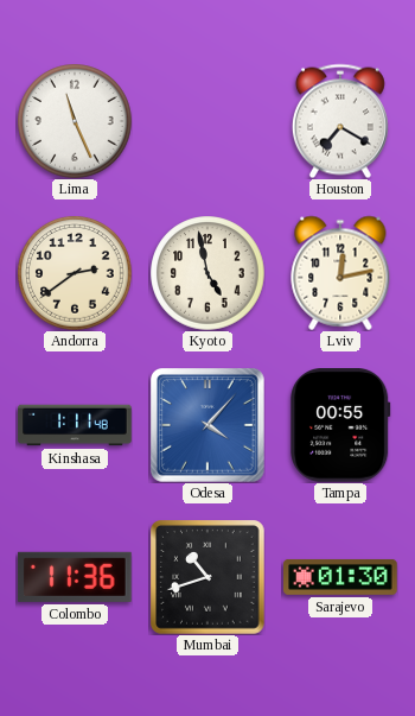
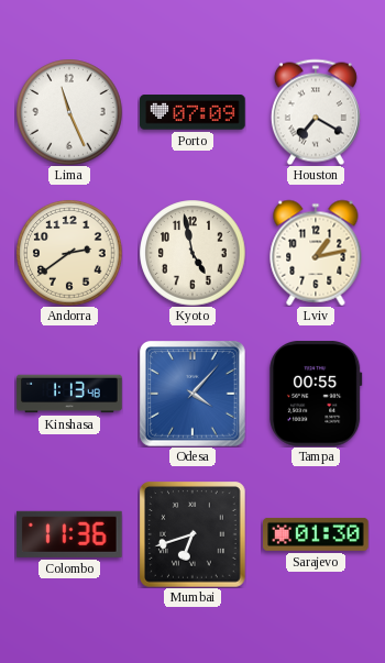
Porto: none -> 07:09
Lviv: 12:13 -> 1:13
Kinshasa: 1:11 -> 1:13
Mumbai: 10:42 -> 6:42
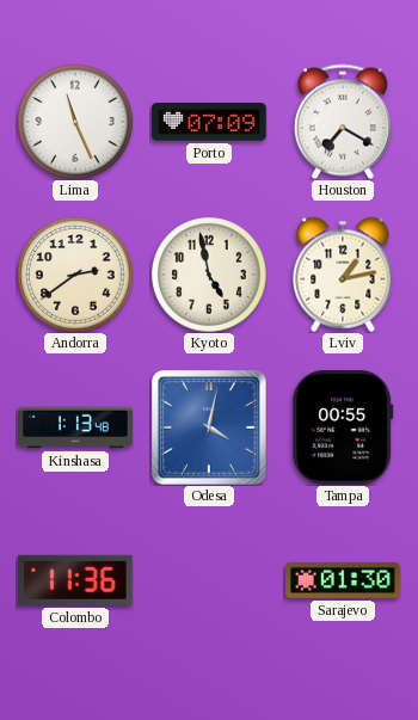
Odesa: 4:07 -> 4:02
Mumbai: 6:42 -> none
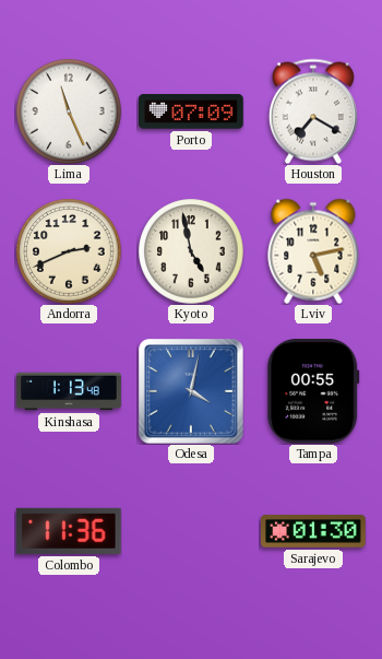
Andorra: 2:39 -> 2:41
Lviv: 1:13 -> 5:13
